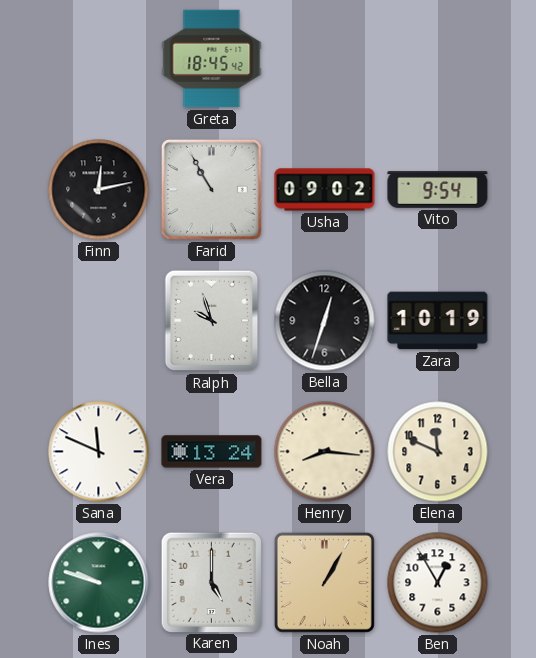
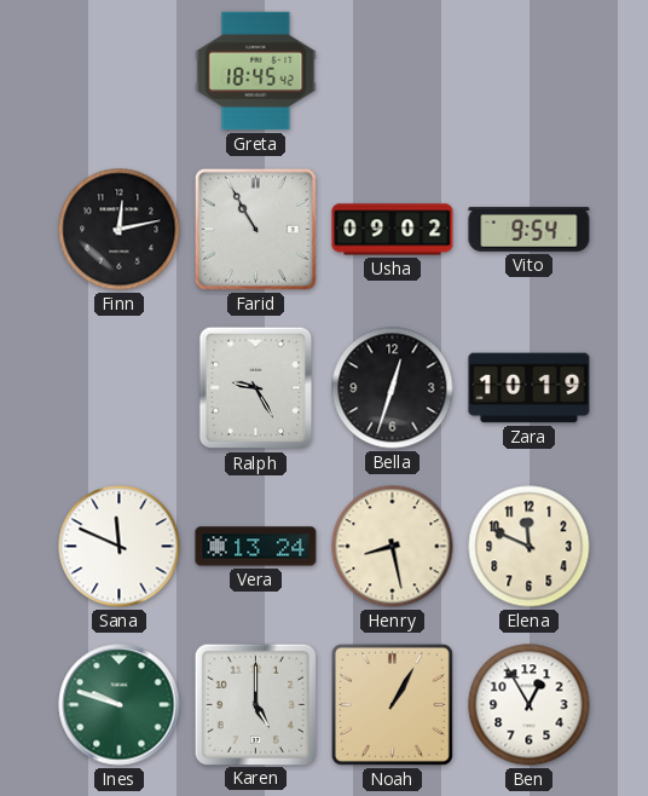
Ralph: 9:57 -> 9:25
Henry: 8:16 -> 8:28
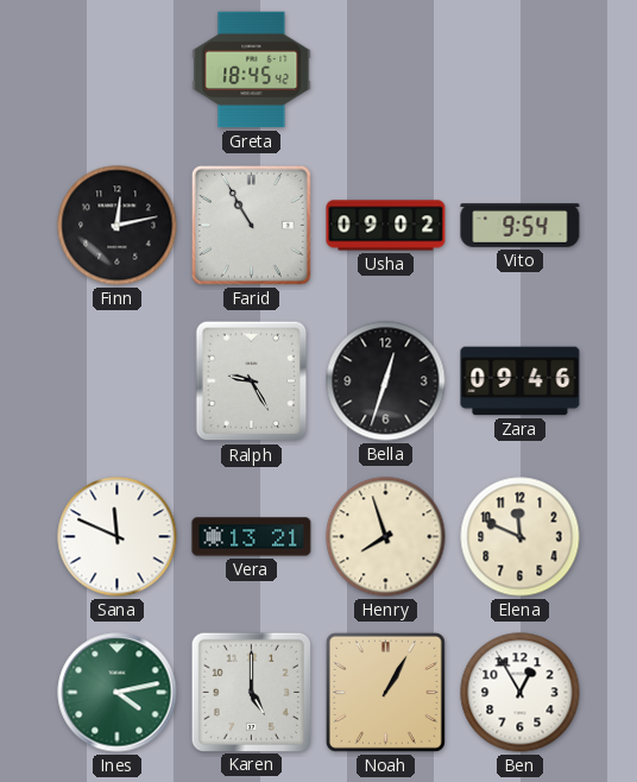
Zara: 10:19 -> 09:46
Vera: 13:24 -> 13:21
Henry: 8:28 -> 7:57
Ines: 9:48 -> 4:13
